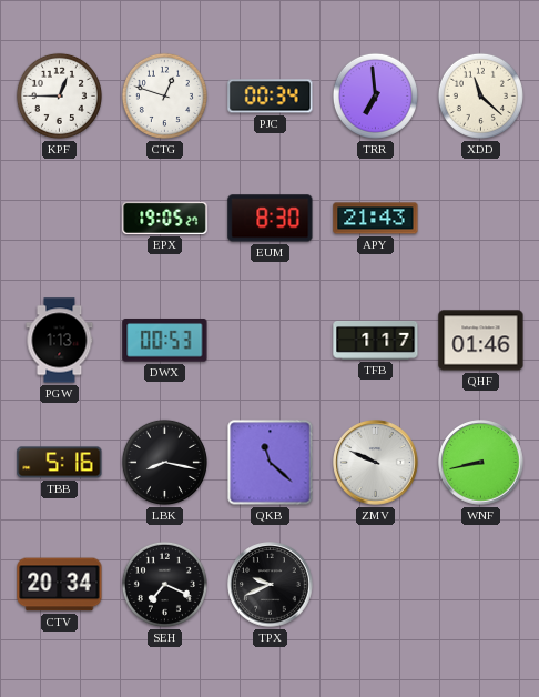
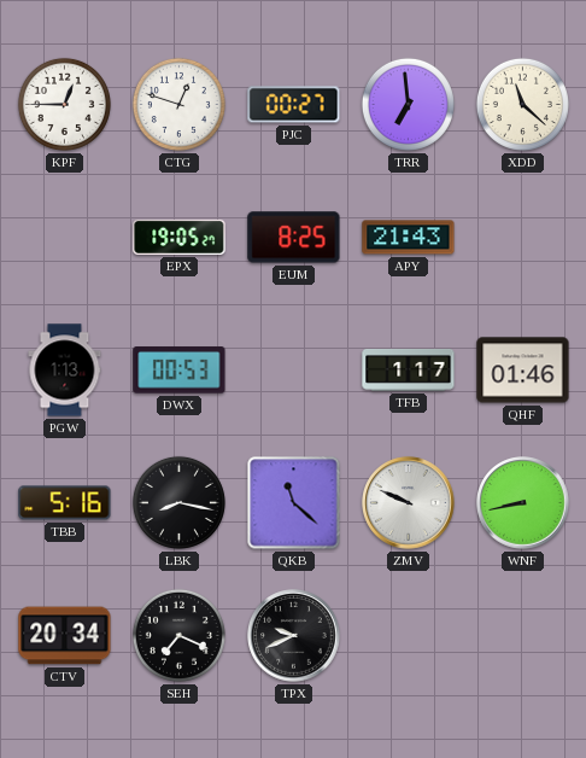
PJC: 00:34 -> 00:27
EUM: 8:30 -> 8:25
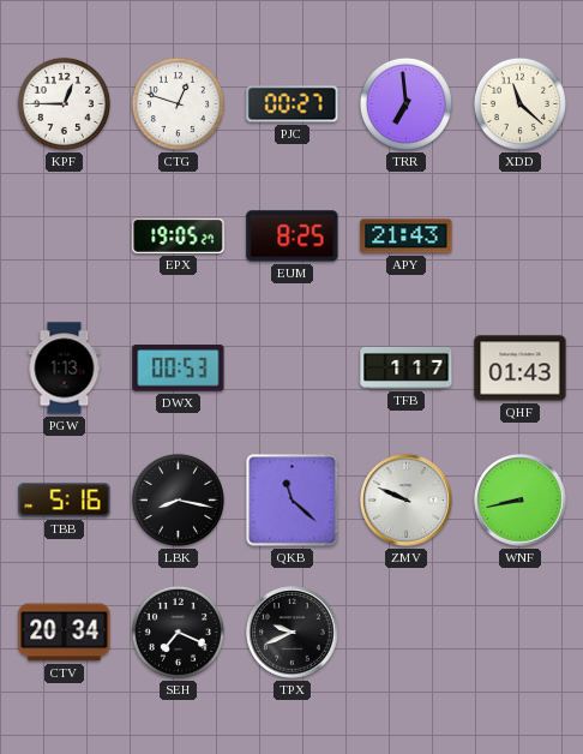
QHF: 01:46 -> 01:43
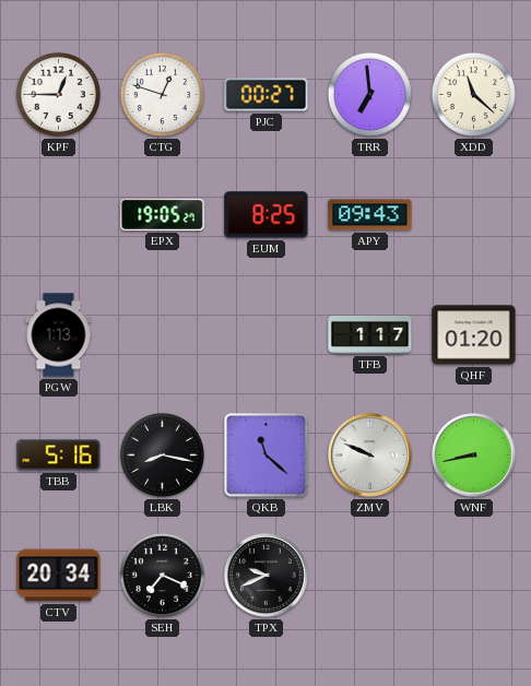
APY: 21:43 -> 09:43
DWX: 00:53 -> none
QHF: 01:43 -> 01:20
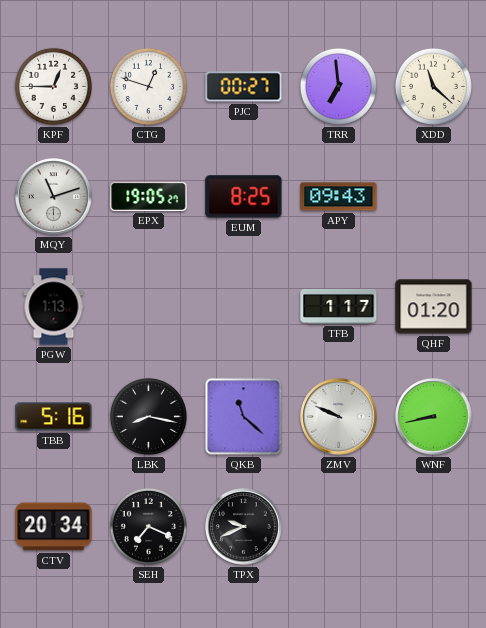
MQY: none -> 11:12
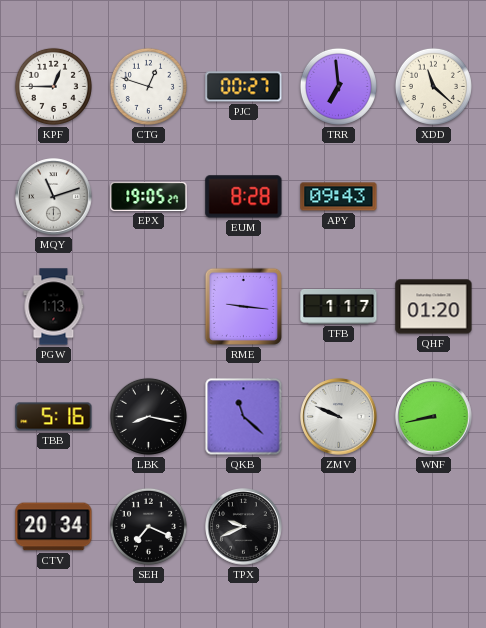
EUM: 8:25 -> 8:28
RME: none -> 9:16
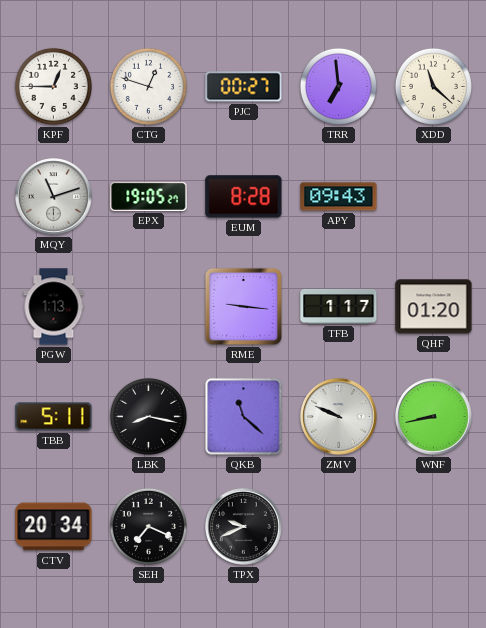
TBB: 5:16 -> 5:11
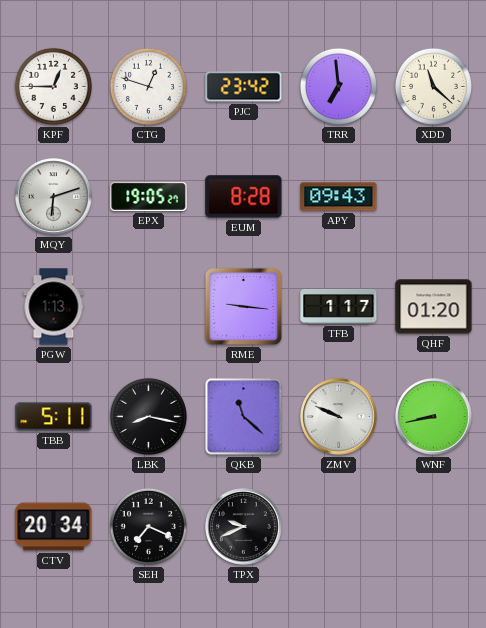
PJC: 00:27 -> 23:42
MQY: 11:12 -> 6:12
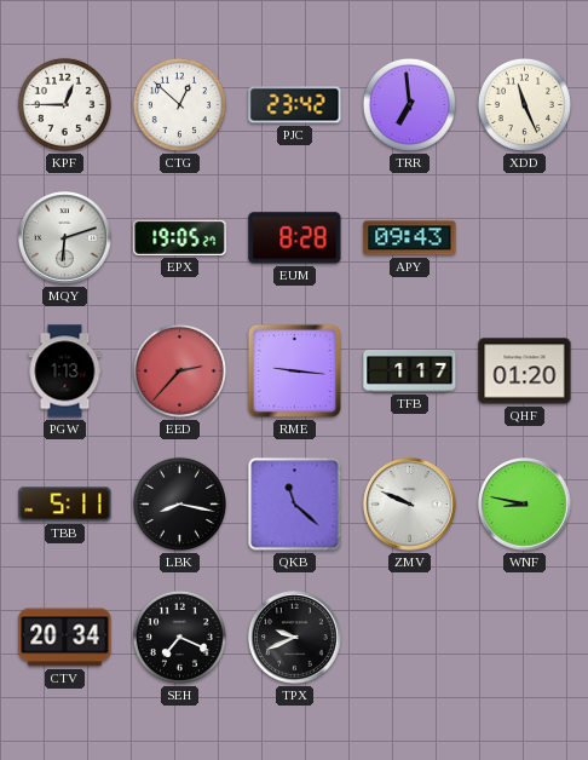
CTG: 12:48 -> 12:52
XDD: 11:22 -> 11:26
EED: none -> 2:37
WNF: 8:43 -> 8:47
